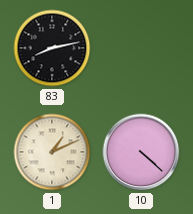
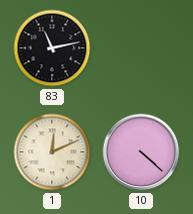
83: 8:13 -> 11:13
1: 1:11 -> 12:11
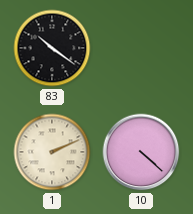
83: 11:13 -> 10:21
1: 12:11 -> 2:11
